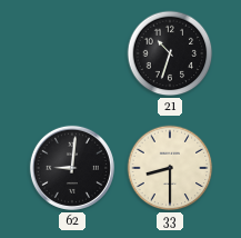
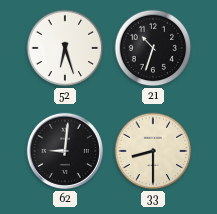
52: none -> 6:27
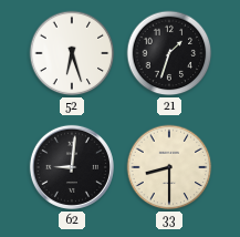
21: 10:33 -> 1:33
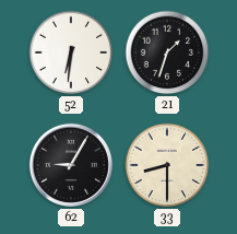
52: 6:27 -> 6:31
62: 9:01 -> 9:05
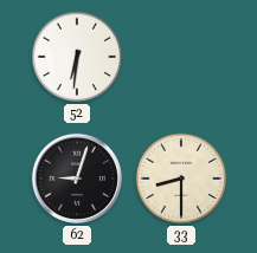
21: 1:33 -> none
62: 9:05 -> 9:03
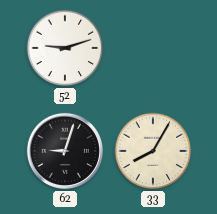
52: 6:31 -> 9:12
33: 8:30 -> 8:05
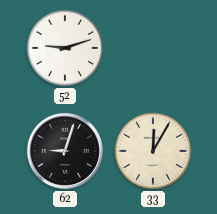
33: 8:05 -> 12:05
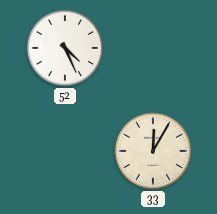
52: 9:12 -> 4:26
62: 9:03 -> none
